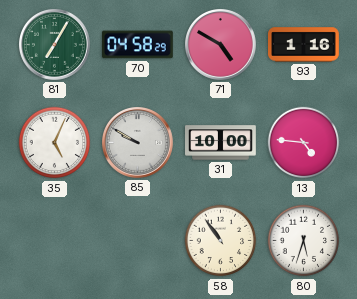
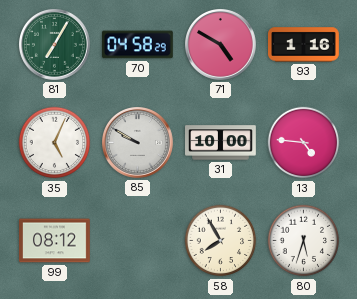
99: none -> 08:12
58: 10:54 -> 7:55
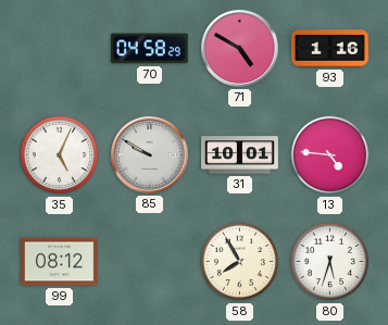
81: 7:05 -> none
31: 10:00 -> 10:01
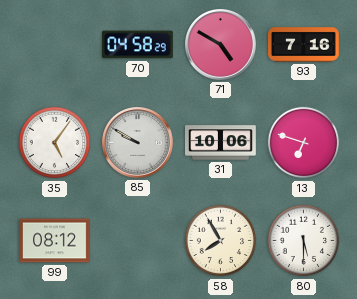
93: 1:16 -> 7:16
35: 5:04 -> 5:06
31: 10:01 -> 10:06
13: 4:46 -> 6:48
80: 5:33 -> 5:30
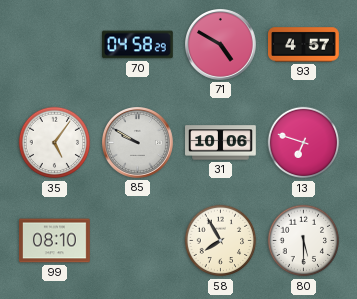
93: 7:16 -> 4:57
99: 08:12 -> 08:10
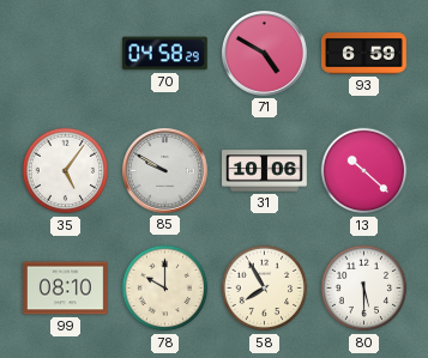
93: 4:57 -> 6:59
13: 6:48 -> 10:22
78: none -> 10:00
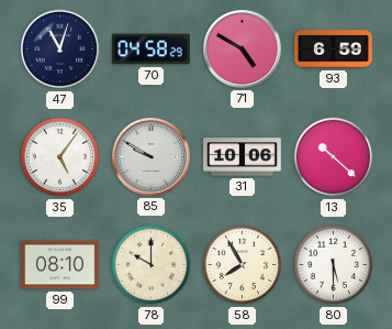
47: none -> 11:03
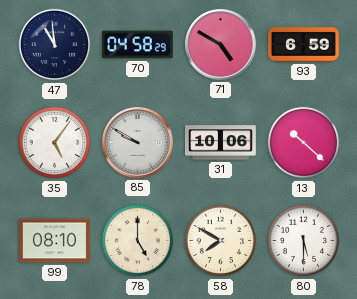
47: 11:03 -> 10:59
78: 10:00 -> 5:00
58: 7:55 -> 7:50
